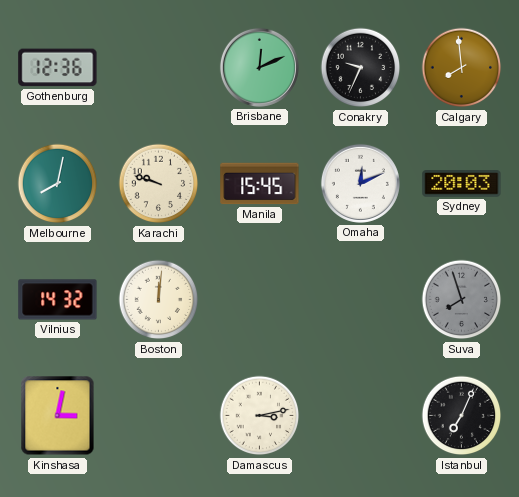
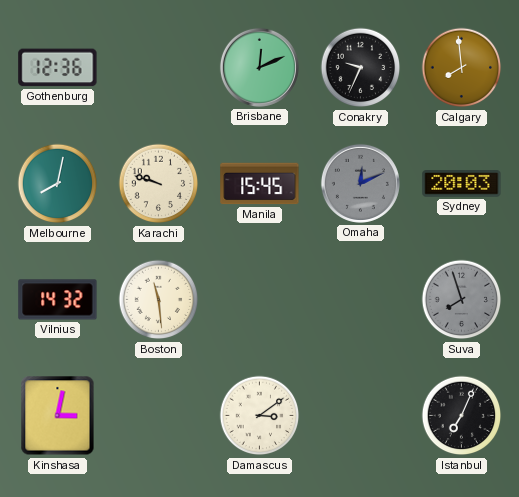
Omaha dial: white -> grey
Boston: 12:01 -> 11:29
Damascus: 3:13 -> 3:09
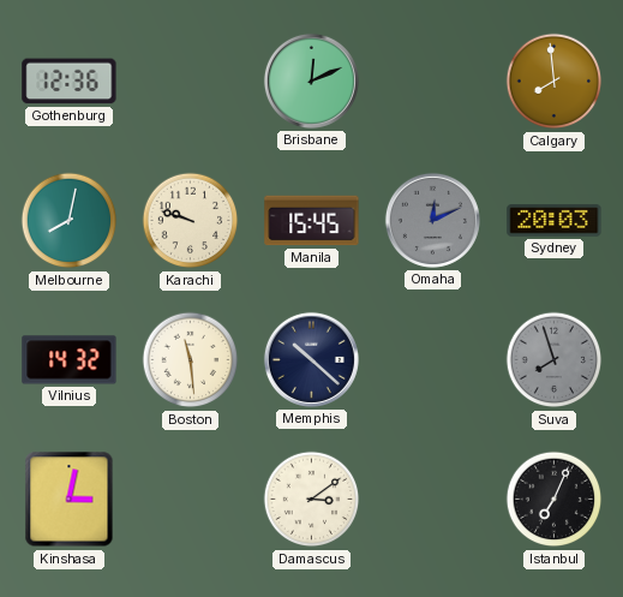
Conakry: 9:34 -> none
Memphis: none -> 10:22
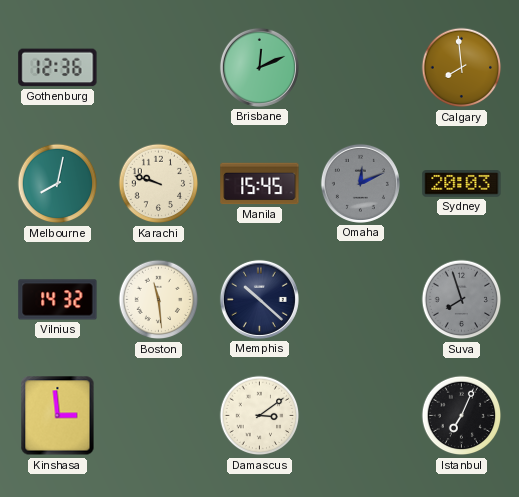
Kinshasa: 3:02 -> 2:59
